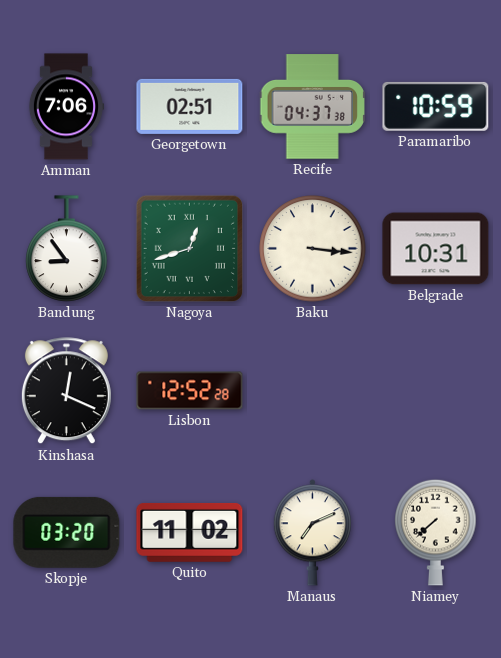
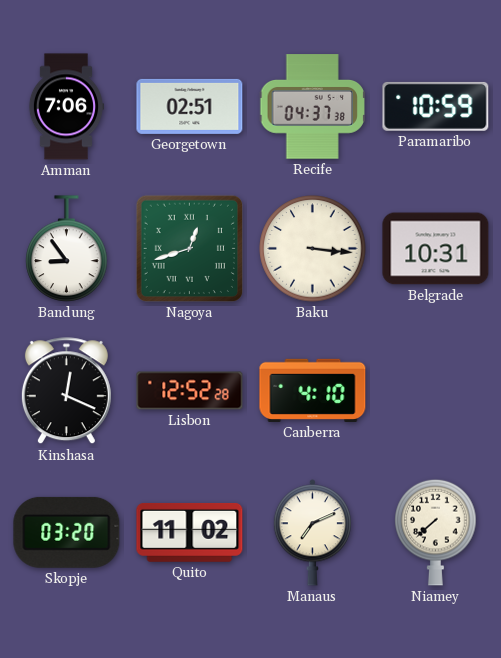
Canberra: none -> 4:10
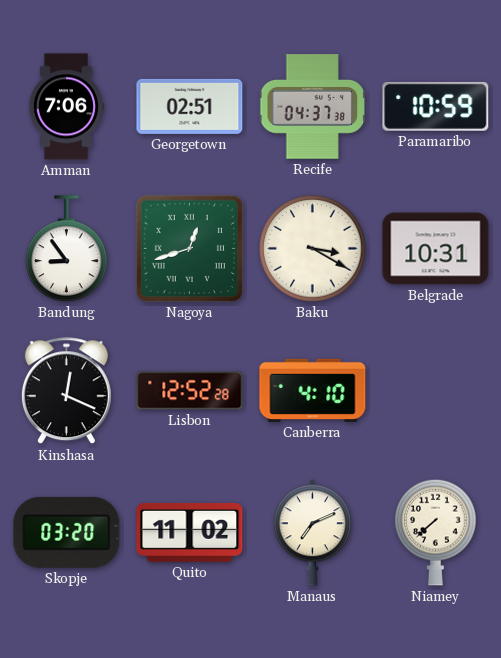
Baku: 3:16 -> 3:20
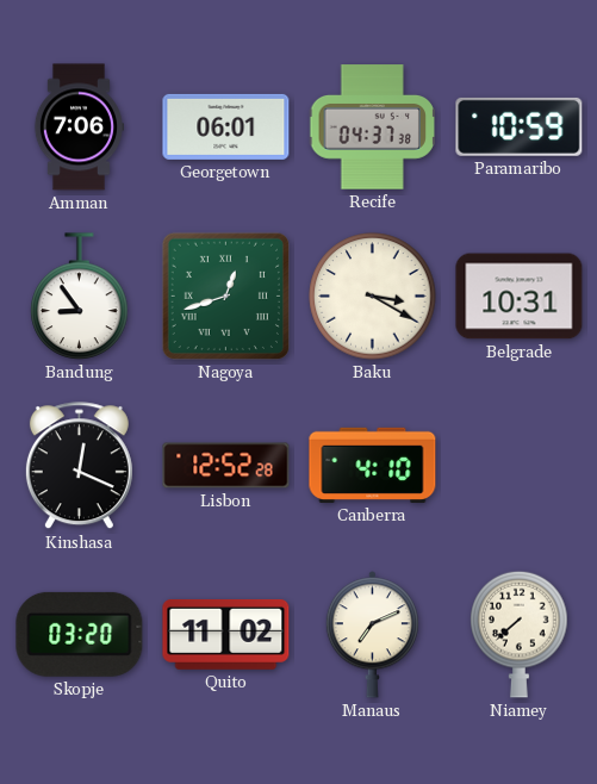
Georgetown: 02:51 -> 06:01
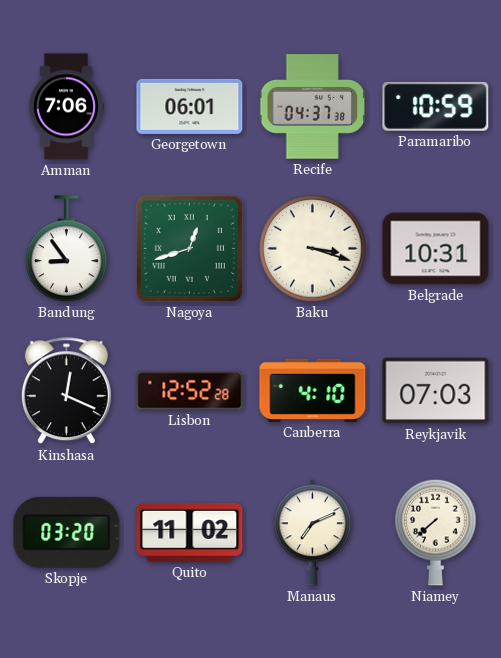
Baku: 3:20 -> 3:18
Reykjavik: none -> 07:03
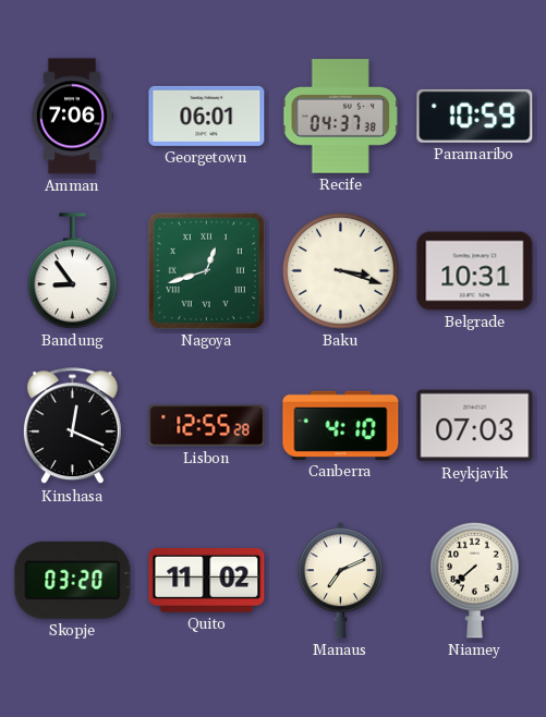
Lisbon: 12:52 -> 12:55
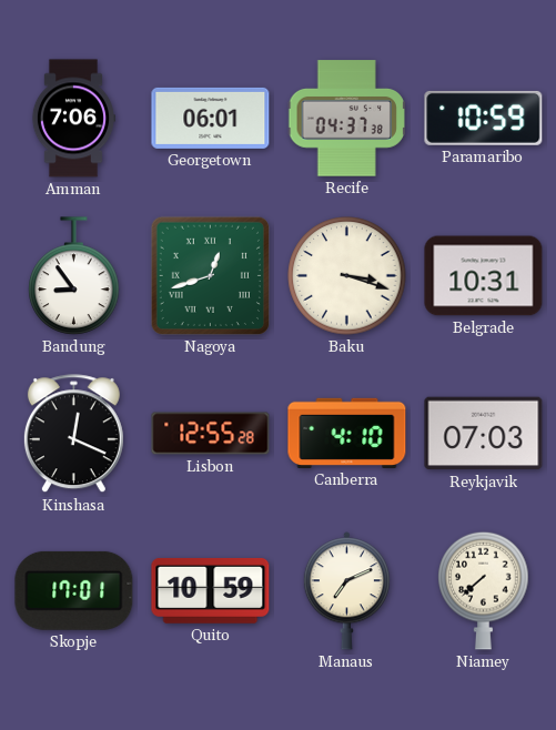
Skopje: 03:20 -> 17:01
Quito: 11:02 -> 10:59
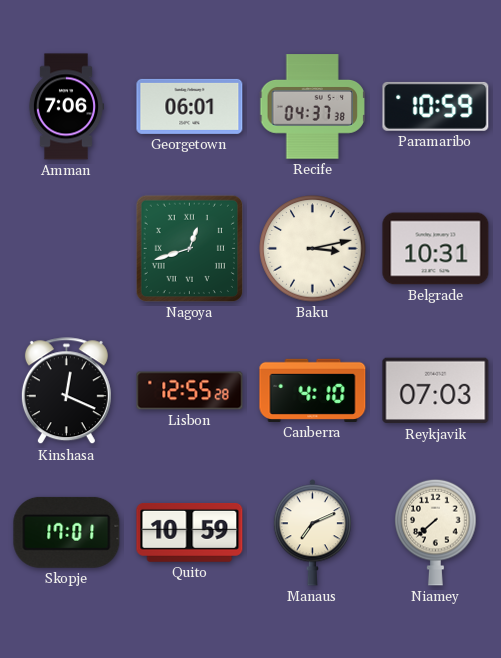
Bandung: 8:54 -> none
Baku: 3:18 -> 3:13
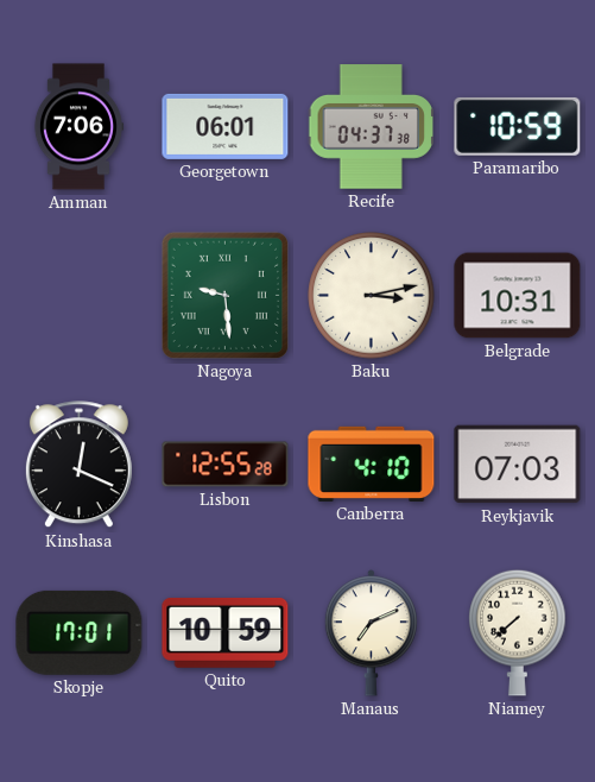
Nagoya: 12:42 -> 9:29
